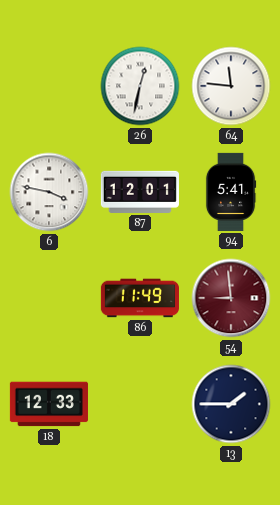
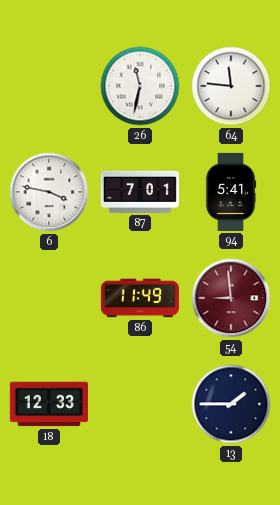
26: 12:32 -> 11:32
87: 12:01 -> 7:01
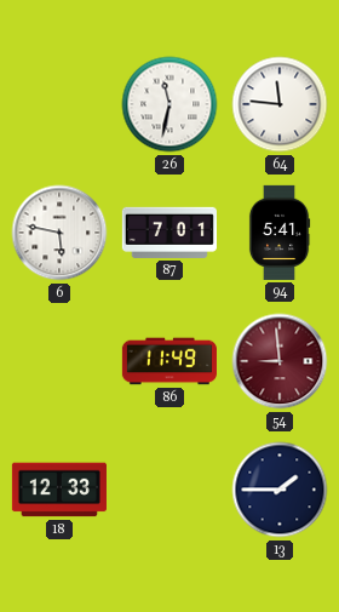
6: 3:47 -> 5:47
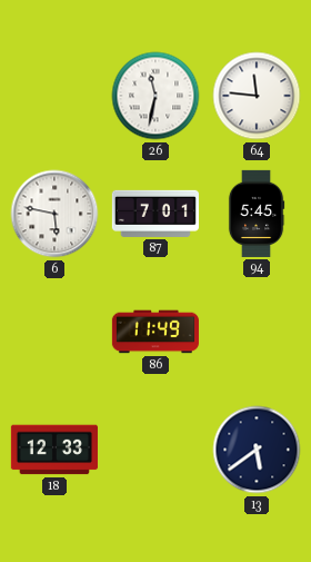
94: 5:41 -> 5:45
54: 8:59 -> none
13: 1:45 -> 5:39
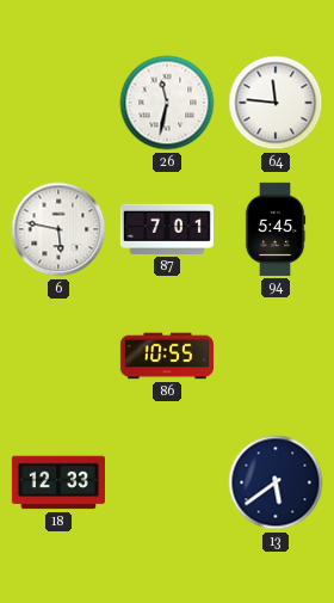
86: 11:49 -> 10:55
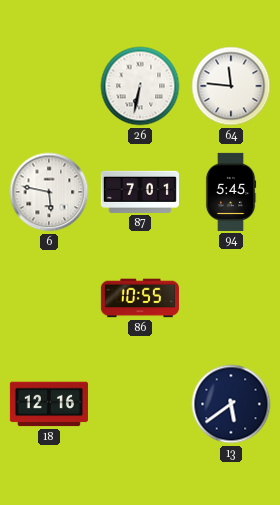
26: 11:32 -> 6:32
18: 12:33 -> 12:16
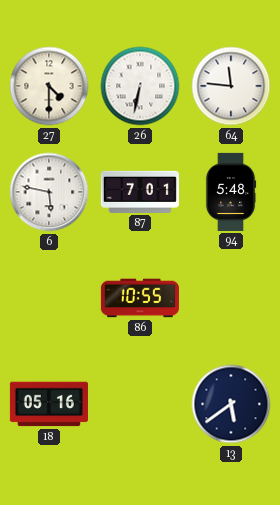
27: none -> 4:30
94: 5:45 -> 5:48
18: 12:16 -> 05:16
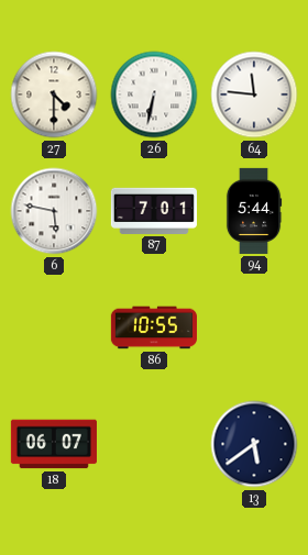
94: 5:48 -> 5:44
18: 05:16 -> 06:07
